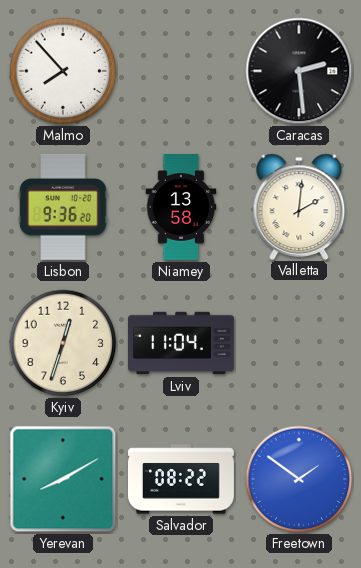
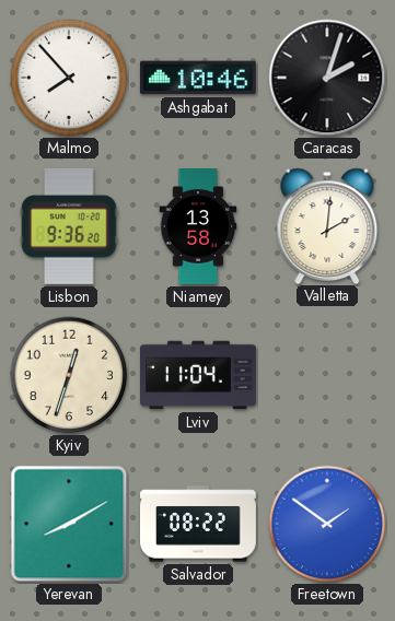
Ashgabat: none -> 10:46
Caracas: 2:29 -> 2:03
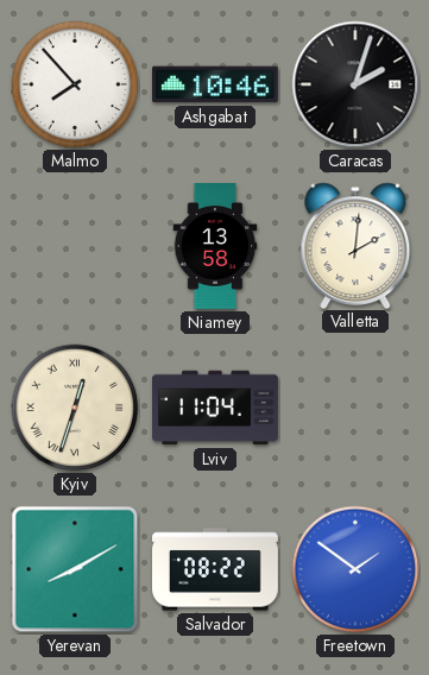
Lisbon: 9:36 -> none
Kyiv numerals: Arabic -> Roman
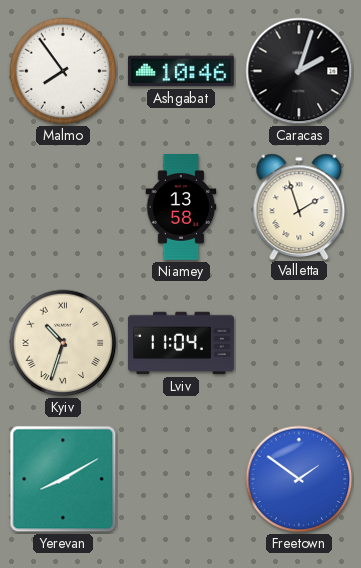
Malmo: 7:53 -> 7:54
Valletta: 2:01 -> 1:57
Kyiv: 12:33 -> 10:33
Salvador: 08:22 -> none
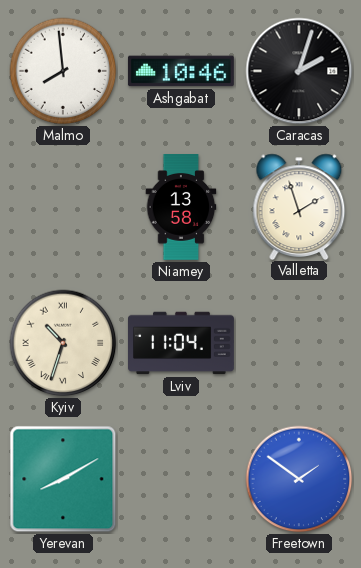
Malmo: 7:54 -> 7:59
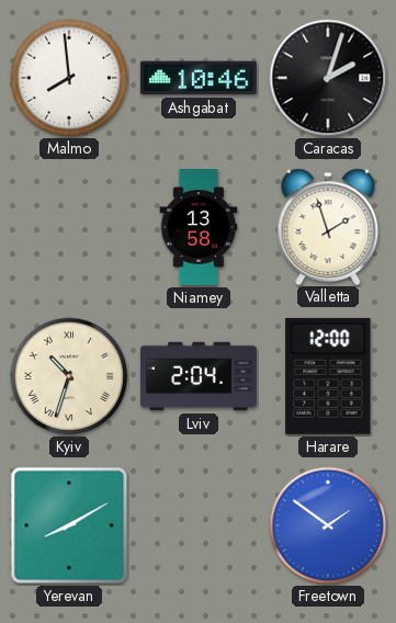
Lviv: 11:04 -> 2:04
Harare: none -> 12:00
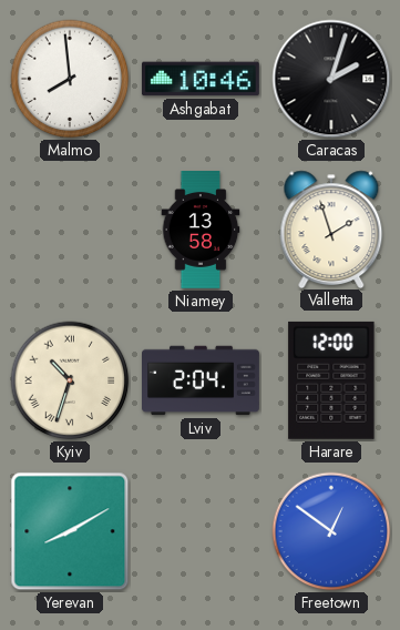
Freetown: 1:51 -> 12:51
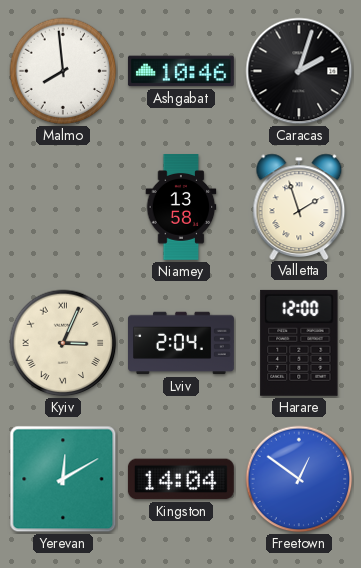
Kyiv: 10:33 -> 3:04
Yerevan: 8:10 -> 12:10
Kingston: none -> 14:04
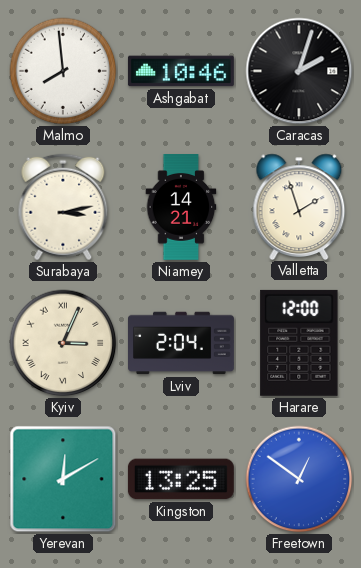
Surabaya: none -> 3:13
Niamey: 13:58 -> 14:21
Kingston: 14:04 -> 13:25
